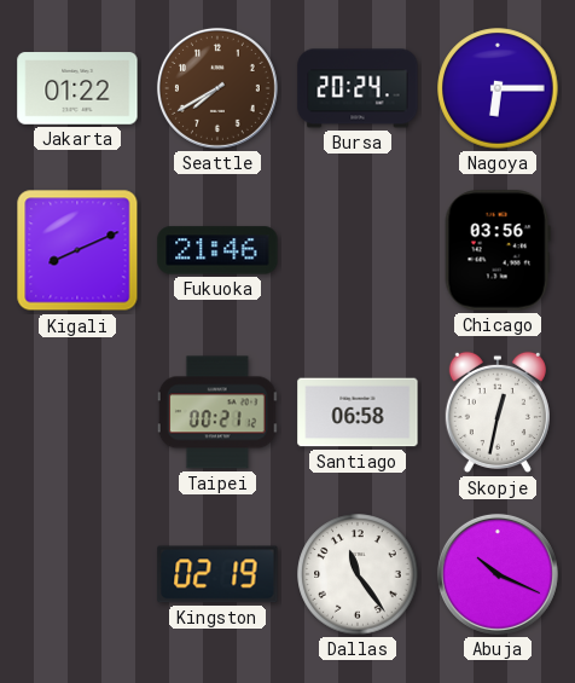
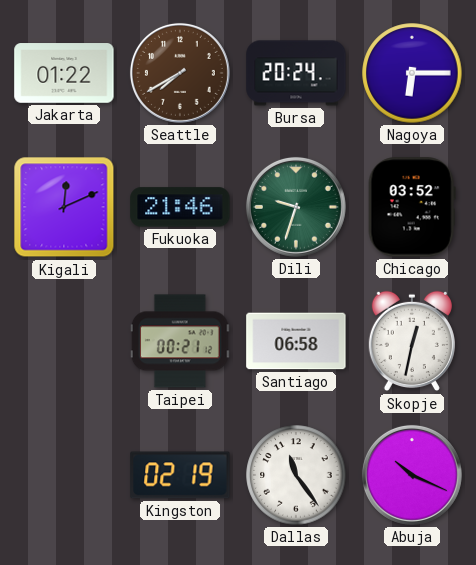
Kigali: 8:11 -> 12:11
Dili: none -> 9:33
Chicago: 03:56 -> 03:52
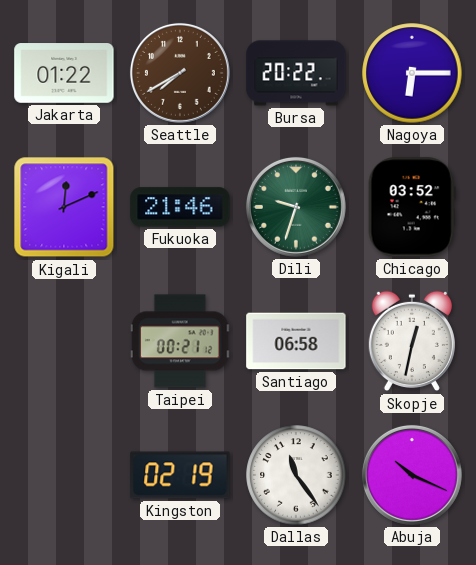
Bursa: 20:24 -> 20:22
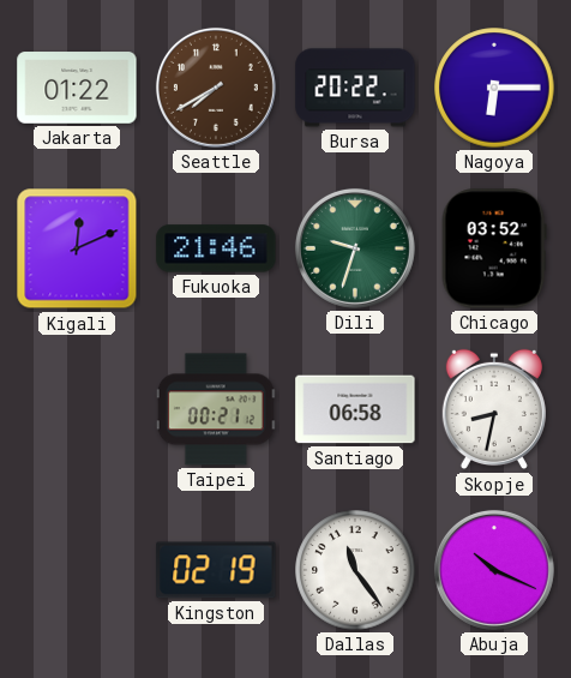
Skopje: 12:32 -> 8:32
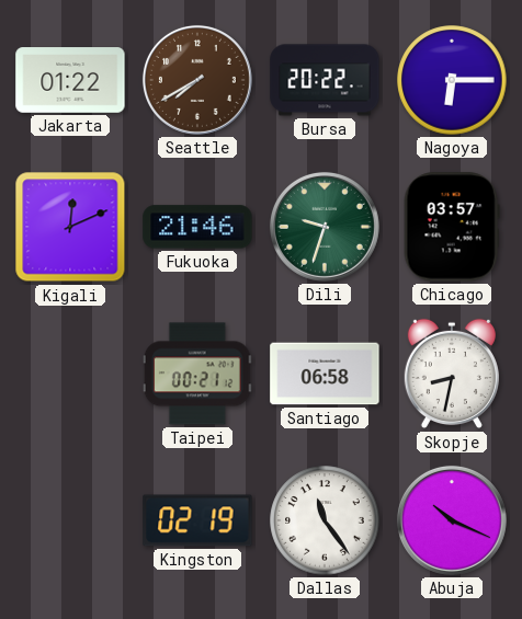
Chicago: 03:52 -> 03:57
